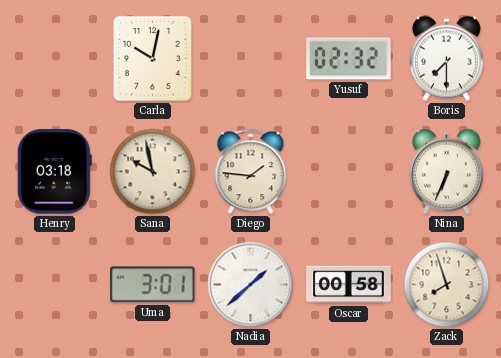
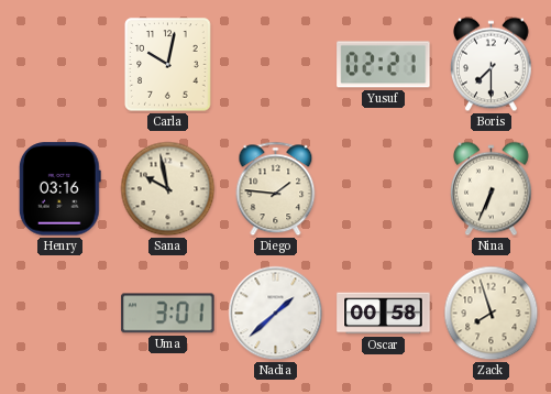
Yusuf: 02:32 -> 02:21
Henry: 03:18 -> 03:16
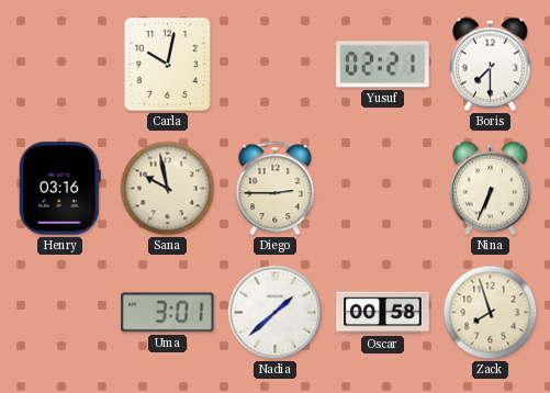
Diego: 1:46 -> 2:45
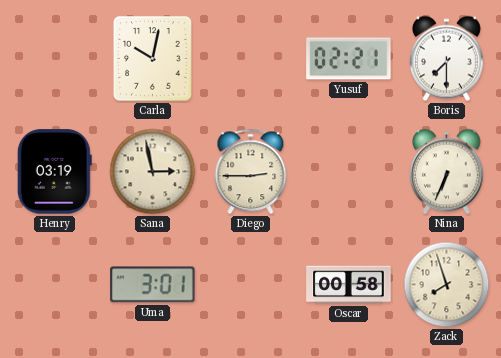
Henry: 03:16 -> 03:19
Sana: 9:58 -> 2:58
Nadia: 1:38 -> none
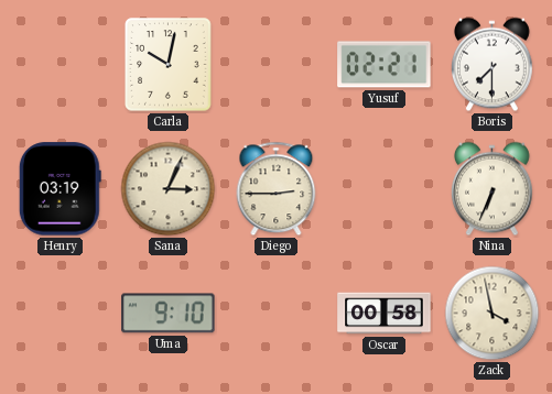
Sana: 2:58 -> 3:04
Uma: 3:01 -> 9:10
Zack: 7:57 -> 3:58
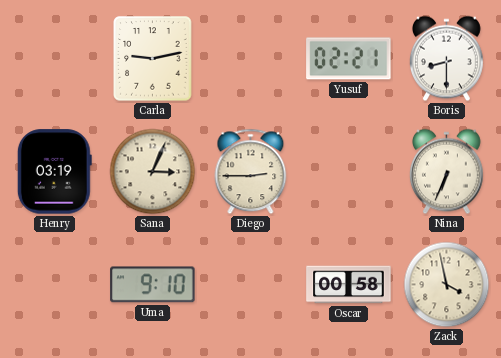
Carla: 10:02 -> 9:13
Boris: 7:30 -> 8:30
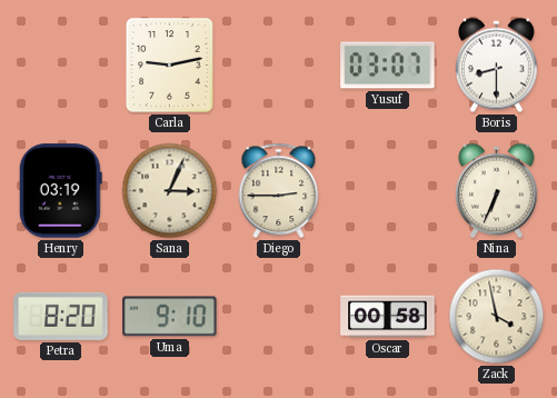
Yusuf: 02:21 -> 03:07
Petra: none -> 8:20
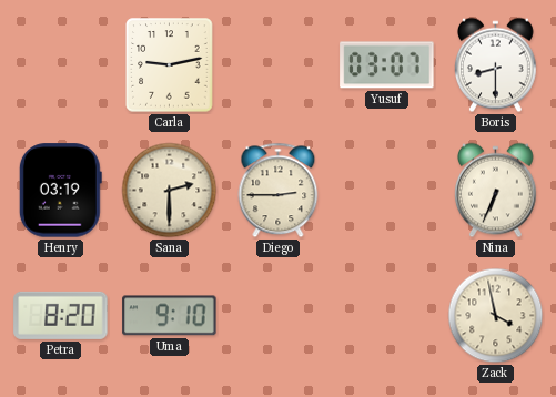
Sana: 3:04 -> 2:30
Oscar: 00:58 -> none
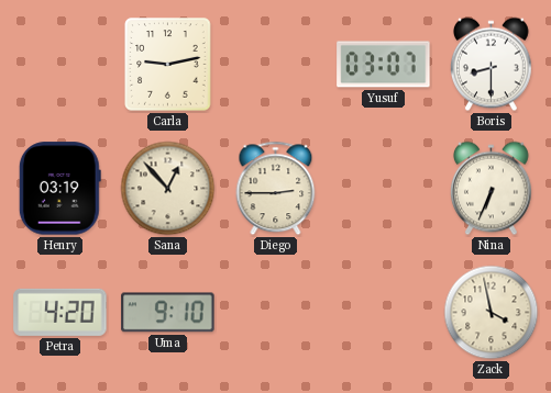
Sana: 2:30 -> 12:53
Petra: 8:20 -> 4:20
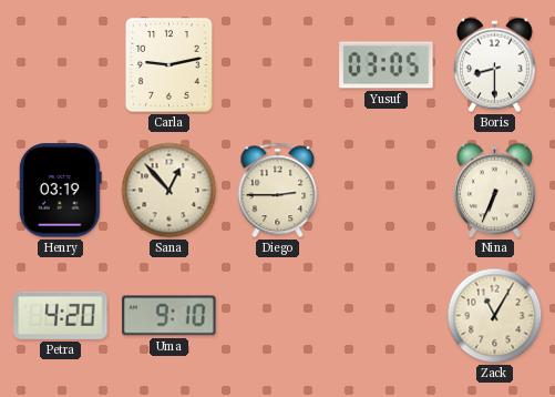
Yusuf: 03:07 -> 03:05
Zack: 3:58 -> 11:05
